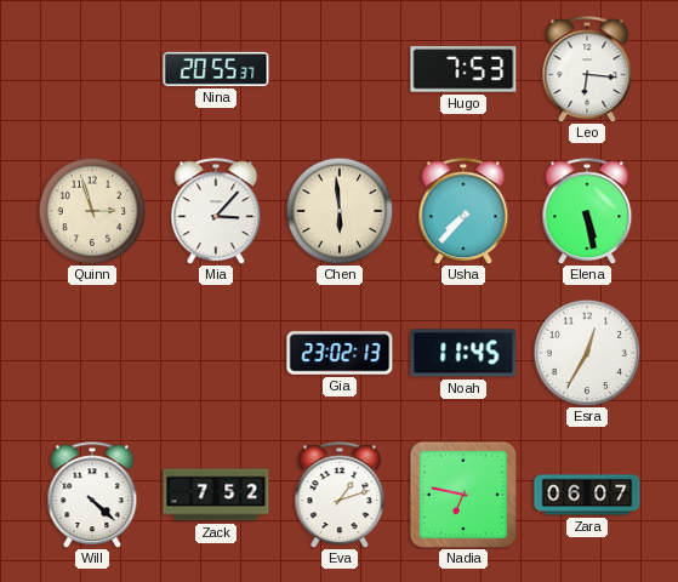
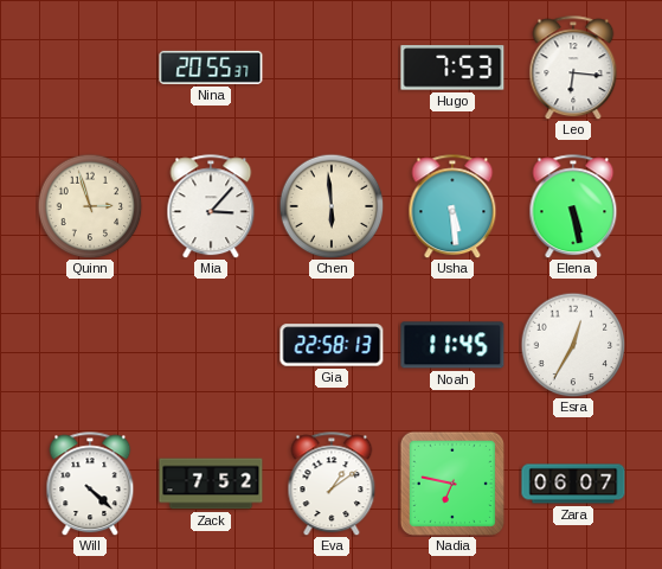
Usha: 7:37 -> 5:29
Gia: 23:02 -> 22:58
Eva: 1:12 -> 1:09
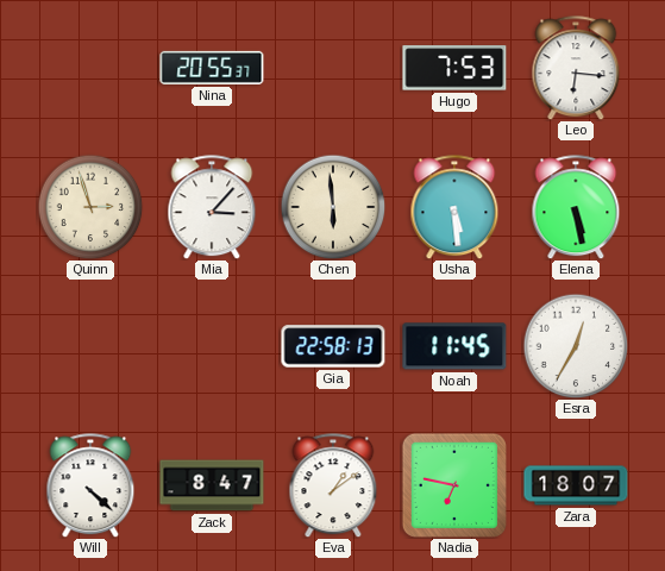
Zack: 7:52 -> 8:47
Zara: 06:07 -> 18:07
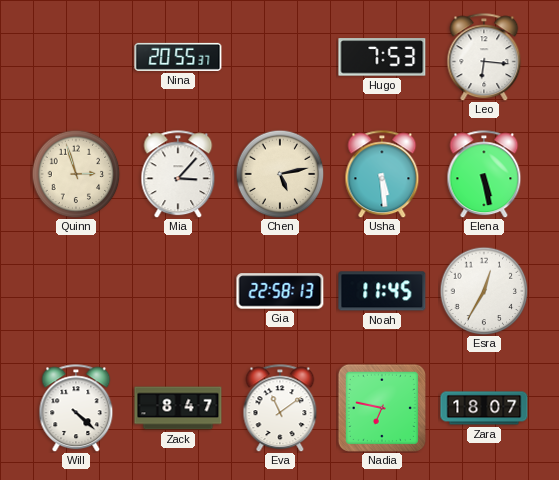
Chen: 5:59 -> 5:13
Eva: 1:09 -> 11:09
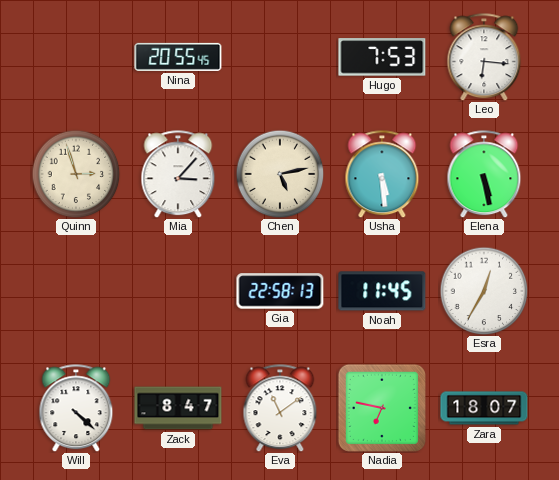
Nina: 20:55:37 -> 20:55:45
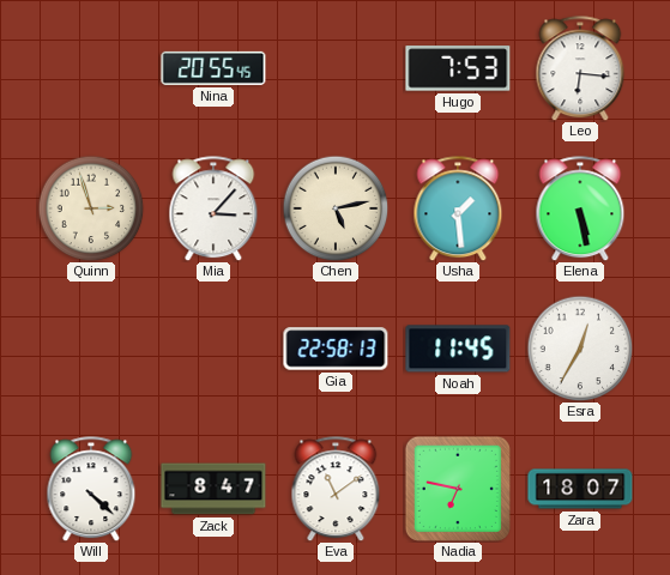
Usha: 5:29 -> 1:29
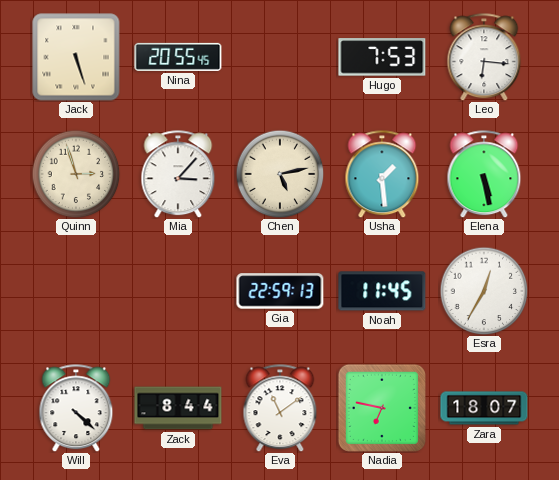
Jack: none -> 5:27
Gia: 22:58 -> 22:59
Zack: 8:47 -> 8:44
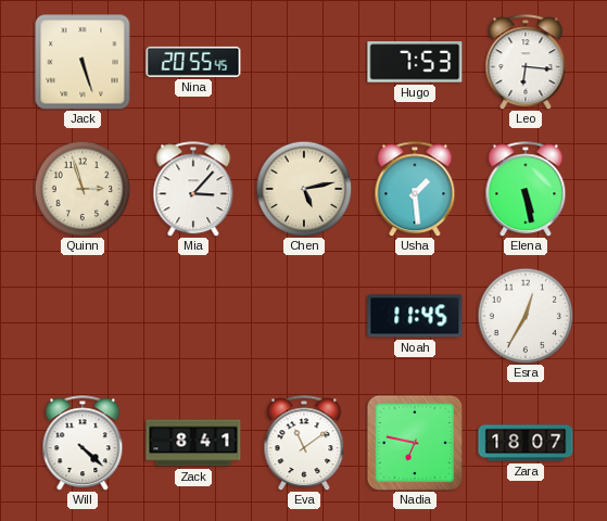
Gia: 22:59 -> none
Zack: 8:44 -> 8:41
